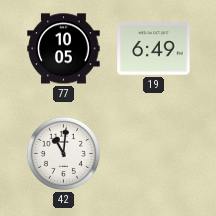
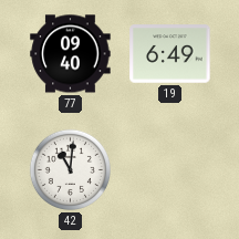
77: 10:05 -> 09:40
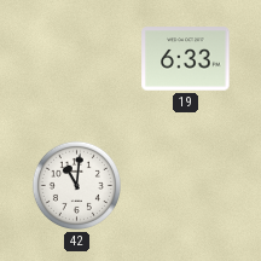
77: 09:40 -> none
19: 6:49 -> 6:33
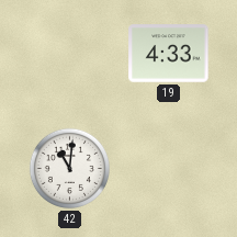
19: 6:33 -> 4:33
